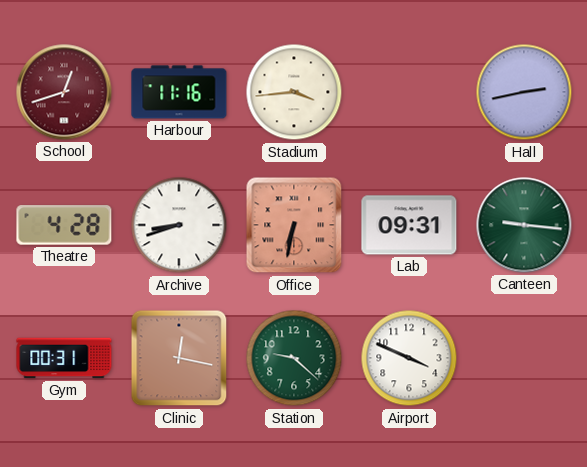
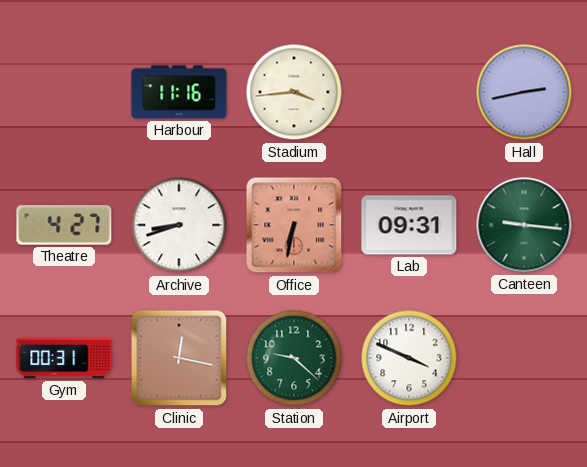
School: 12:42 -> none
Theatre: 4:28 -> 4:27
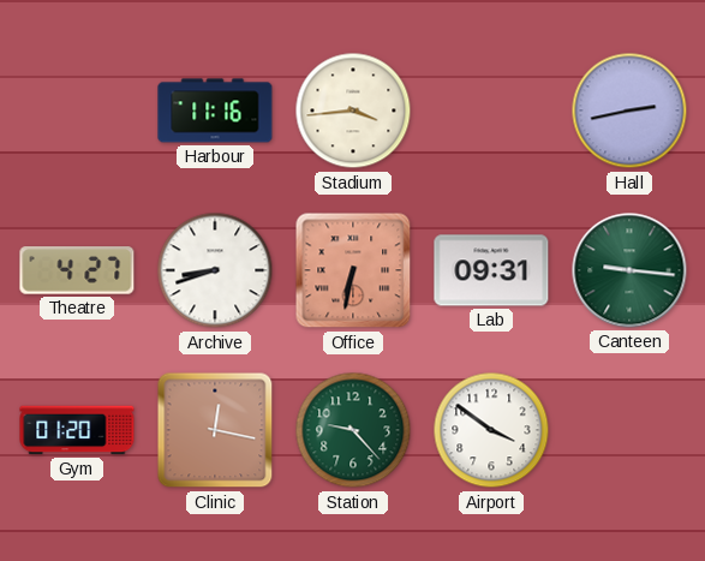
Gym: 00:31 -> 01:20
Station: 9:22 -> 9:23
Airport: 3:49 -> 3:51
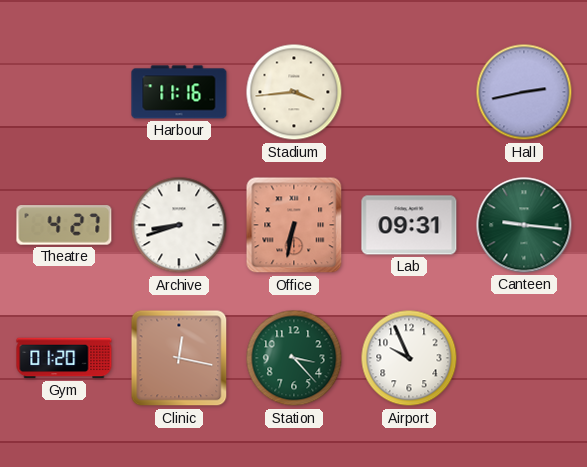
Station: 9:23 -> 3:23
Airport: 3:51 -> 9:56
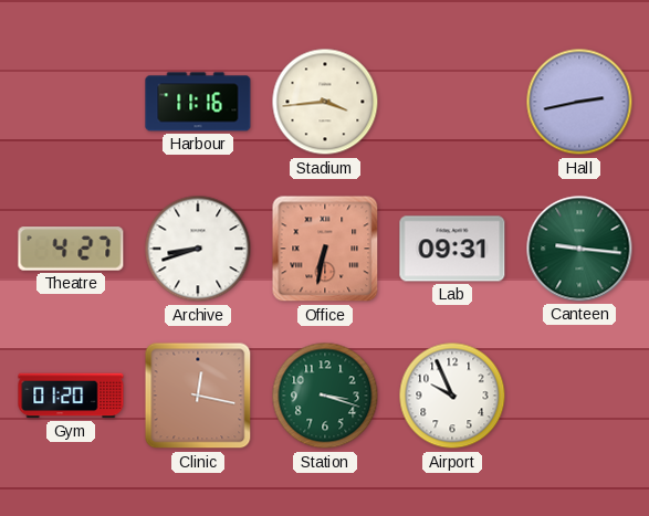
Station: 3:23 -> 3:18
